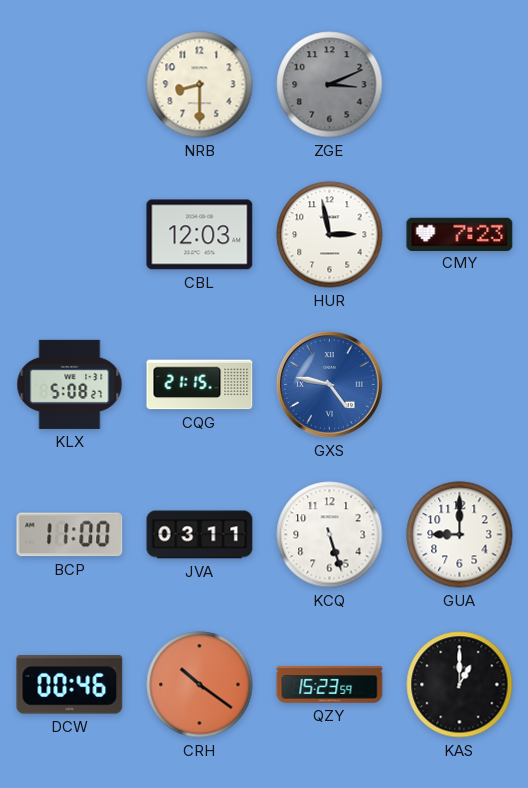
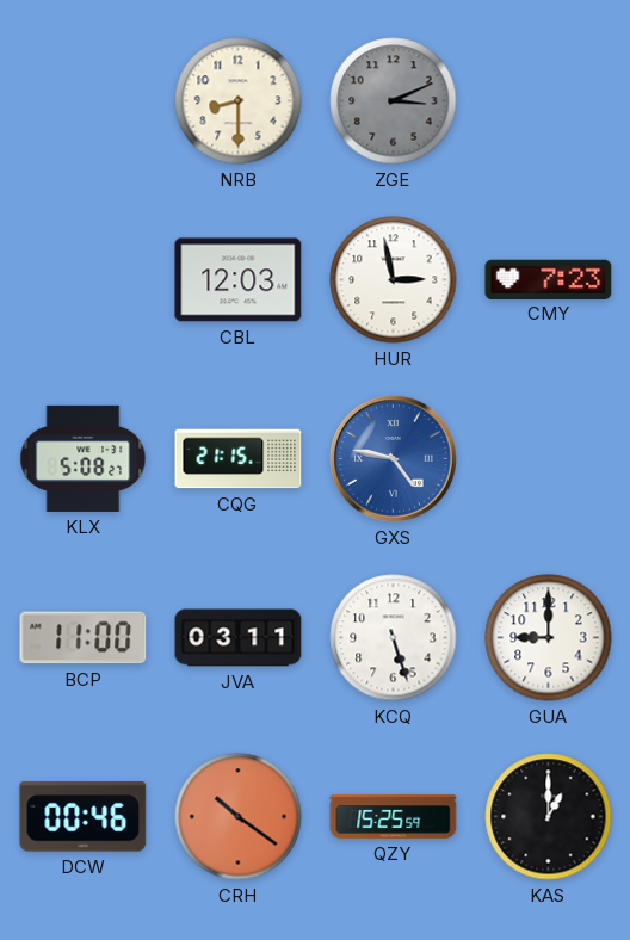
QZY: 15:23 -> 15:25
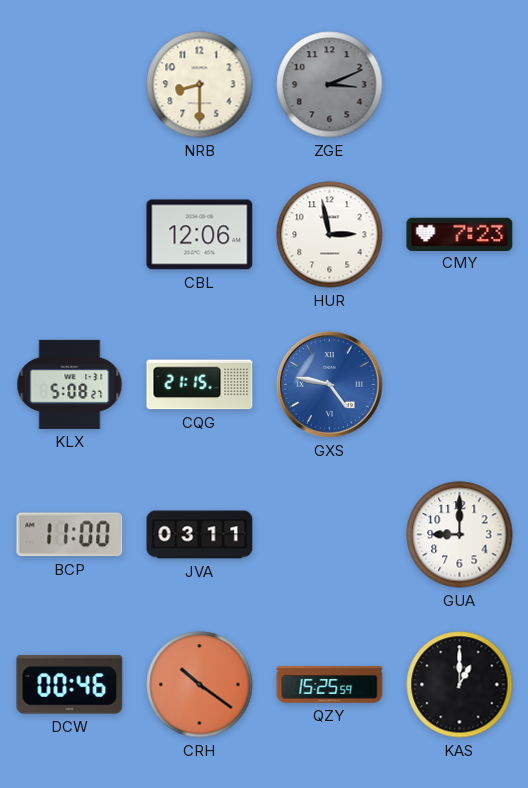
CBL: 12:03 -> 12:06
KCQ: 5:27 -> none
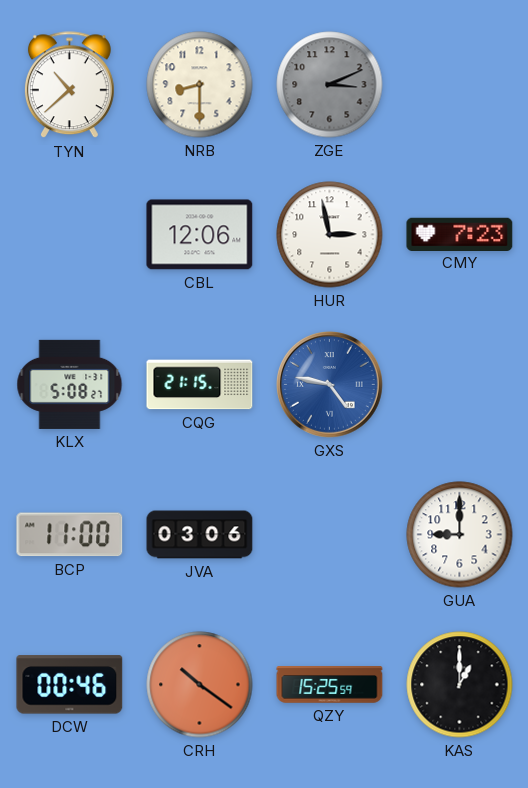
TYN: none -> 10:38
JVA: 03:11 -> 03:06
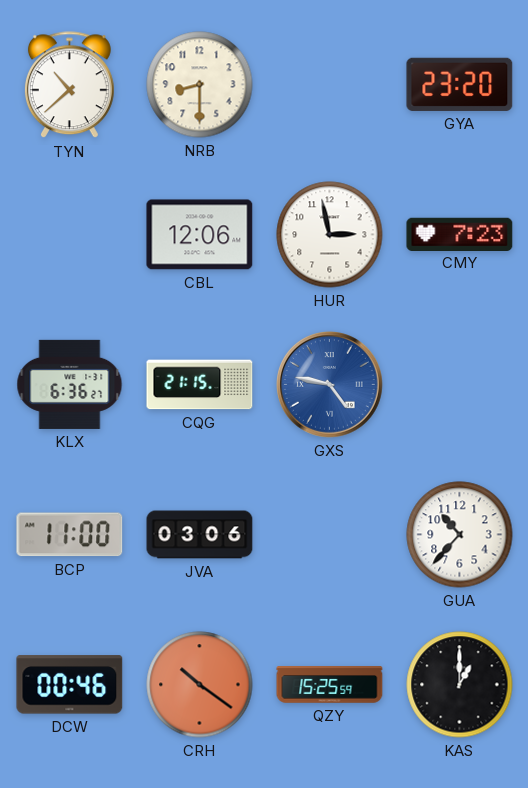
ZGE: 3:11 -> none
GYA: none -> 23:20
KLX: 5:08 -> 6:36
GUA: 9:00 -> 10:37
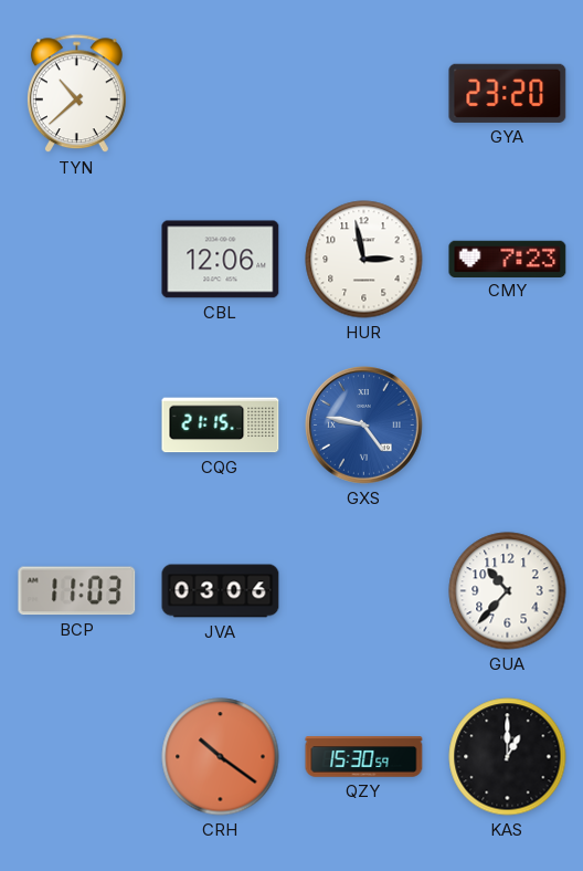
NRB: 8:30 -> none
KLX: 6:36 -> none
BCP: 11:00 -> 11:03
DCW: 00:46 -> none
QZY: 15:25 -> 15:30
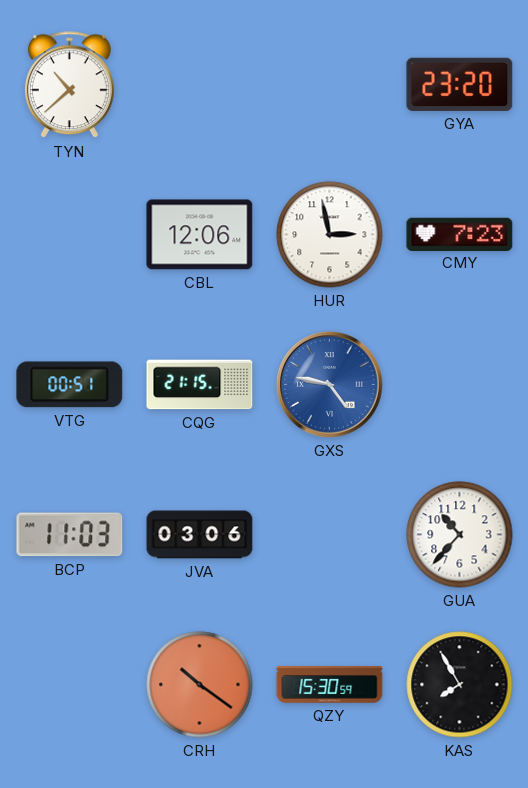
VTG: none -> 00:51
KAS: 1:00 -> 7:55
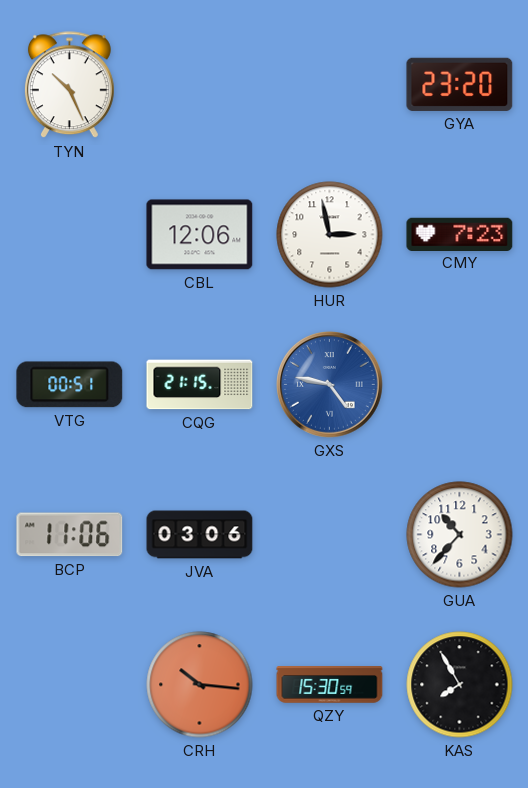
TYN: 10:38 -> 10:26
BCP: 11:03 -> 11:06
CRH: 10:21 -> 10:16
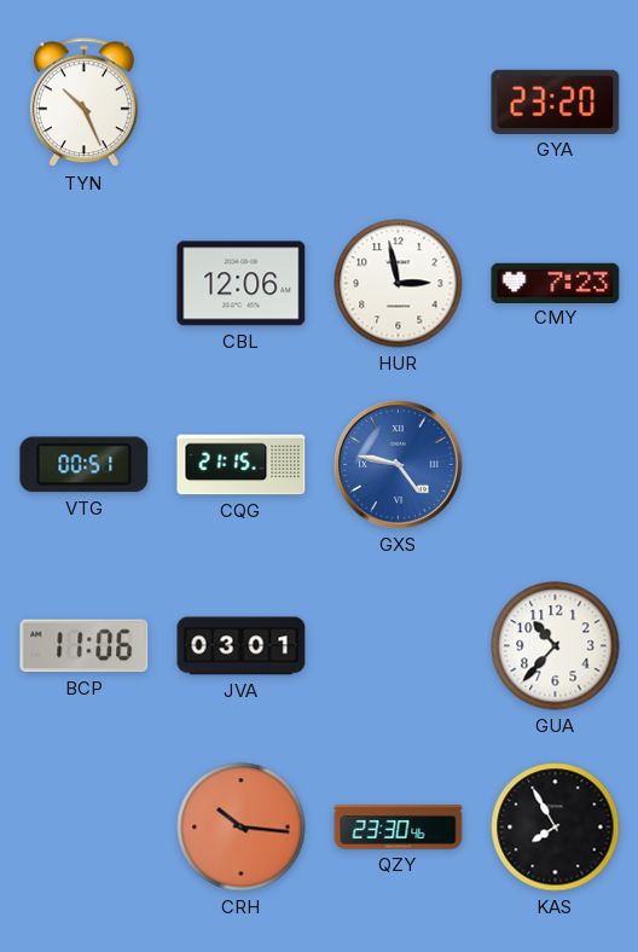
JVA: 03:06 -> 03:01
QZY: 15:30 -> 23:30
